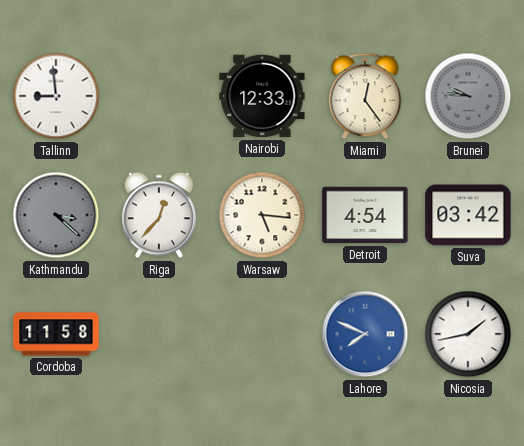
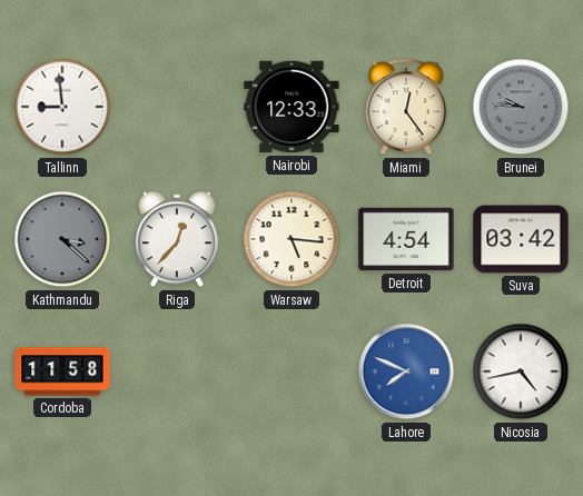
Nicosia: 1:43 -> 4:43
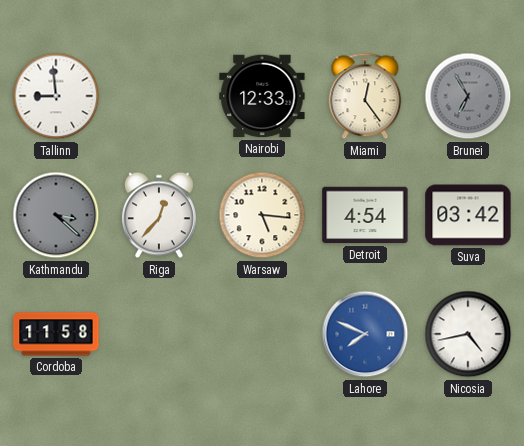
Brunei: 9:46 -> 6:55
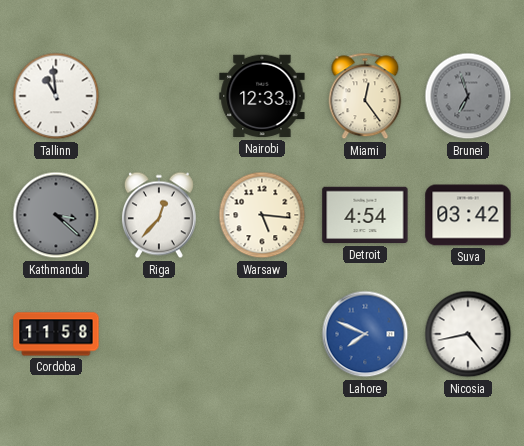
Tallinn: 8:59 -> 10:59
Brunei: 6:55 -> 6:57
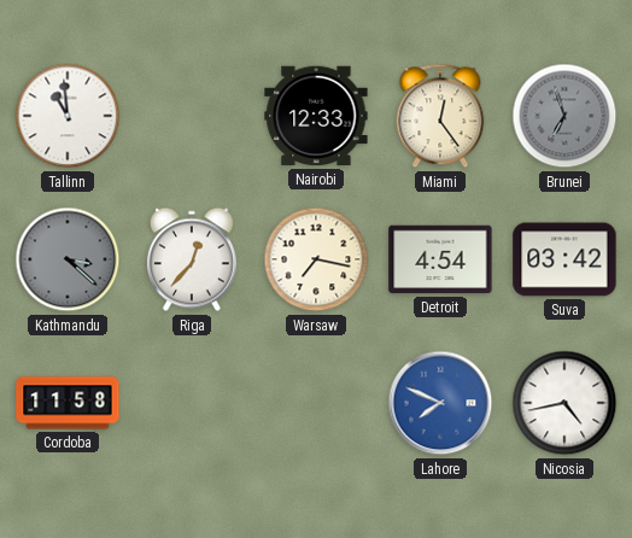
Warsaw: 5:16 -> 7:17
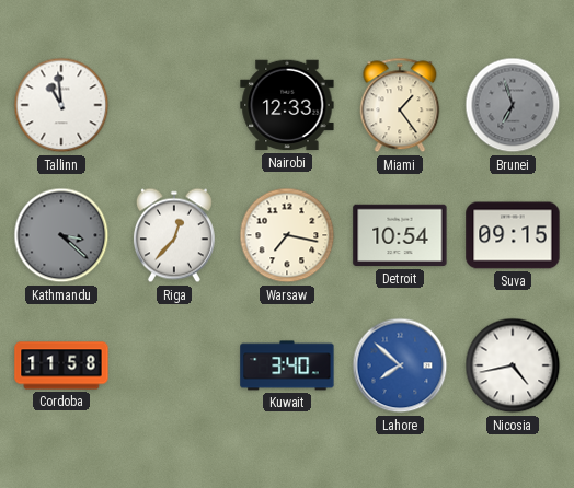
Miami: 12:24 -> 1:24
Detroit: 4:54 -> 10:54
Suva: 03:42 -> 09:15
Kuwait: none -> 3:40
Lahore: 7:49 -> 7:52
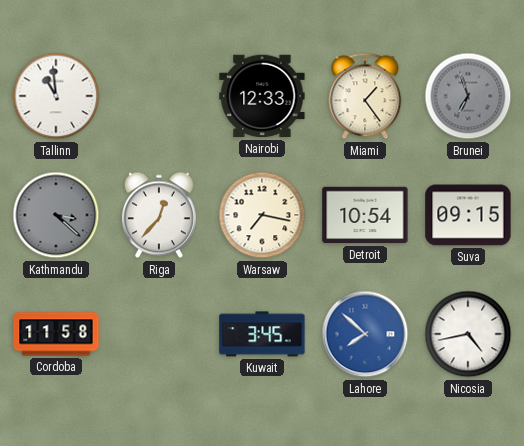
Kuwait: 3:40 -> 3:45
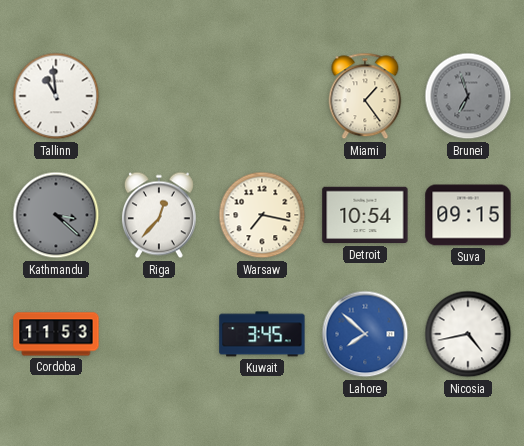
Nairobi: 12:33 -> none
Cordoba: 11:58 -> 11:53
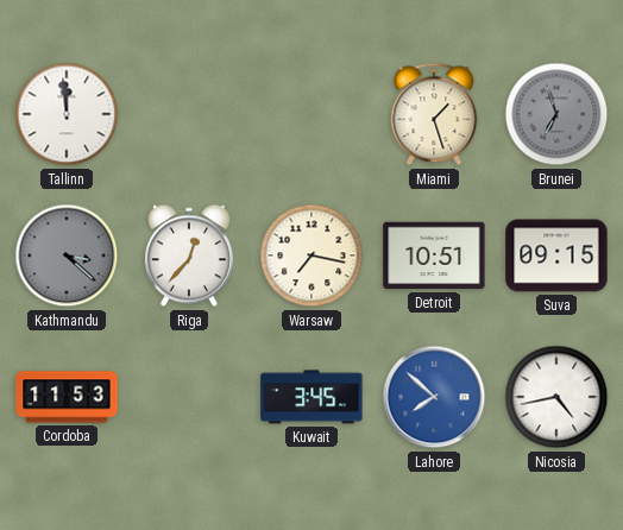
Tallinn: 10:59 -> 11:59
Miami: 1:24 -> 1:27
Detroit: 10:54 -> 10:51
